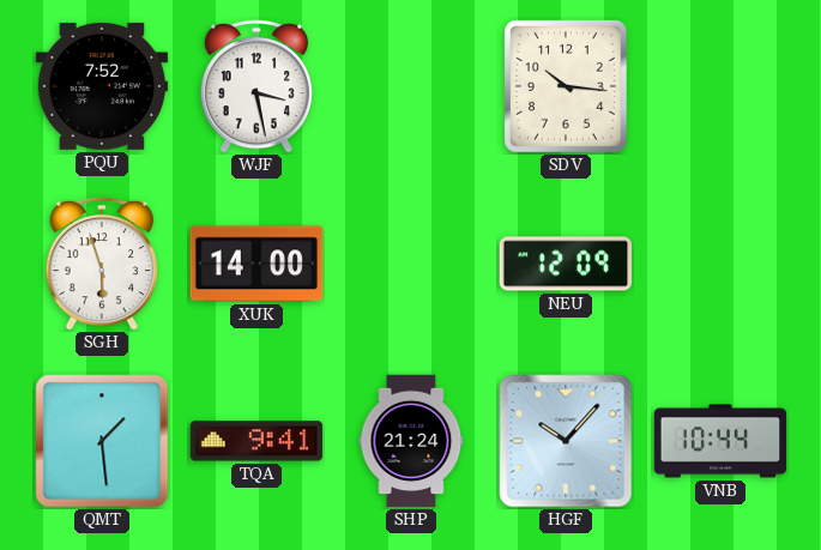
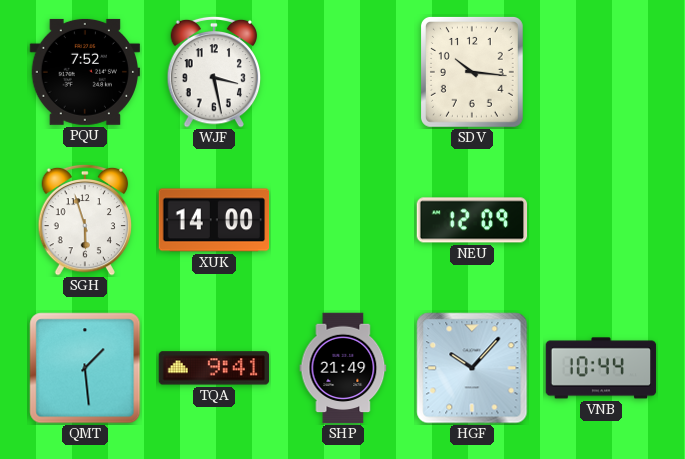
SHP: 21:24 -> 21:49
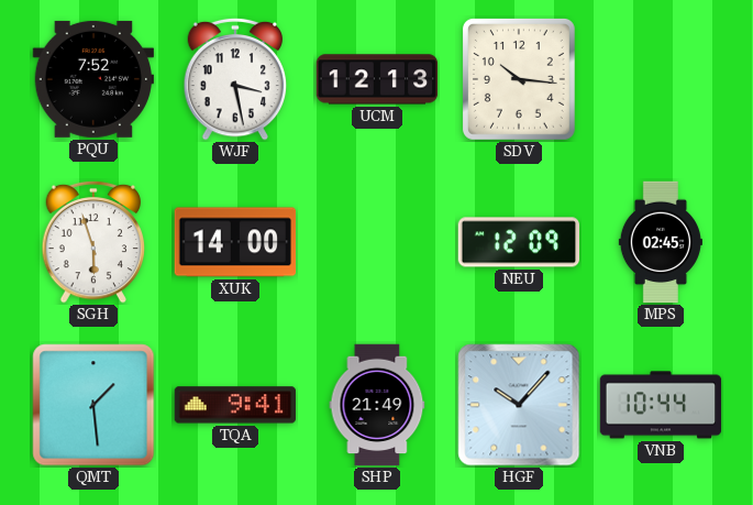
UCM: none -> 12:13
MPS: none -> 02:45
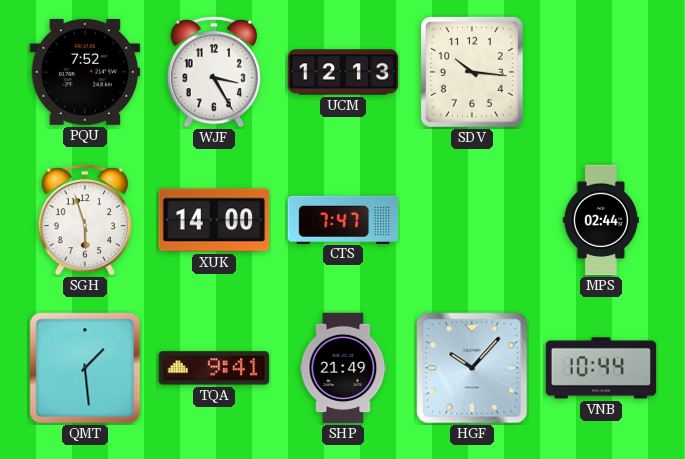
WJF: 3:28 -> 3:25
CTS: none -> 7:47
NEU: 12:09 -> none
MPS: 02:45 -> 02:44
